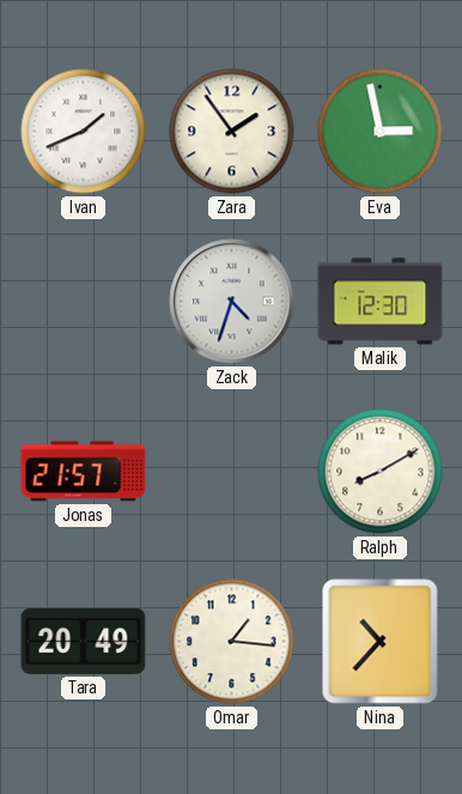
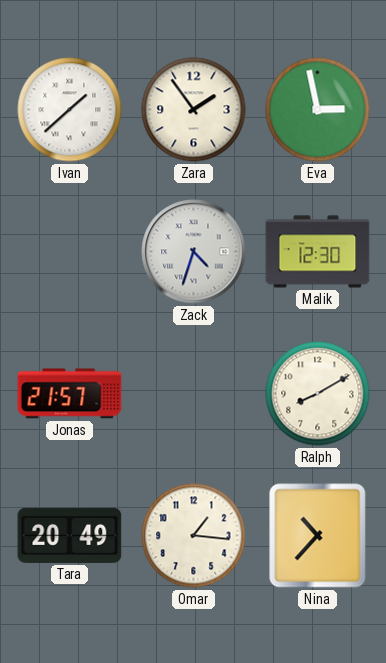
Ivan: 1:41 -> 1:38
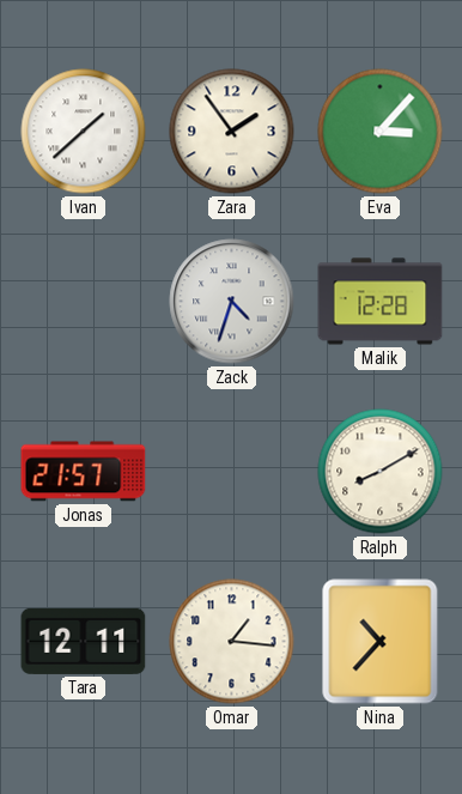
Eva: 2:58 -> 3:07
Malik: 12:30 -> 12:28
Tara: 20:49 -> 12:11
